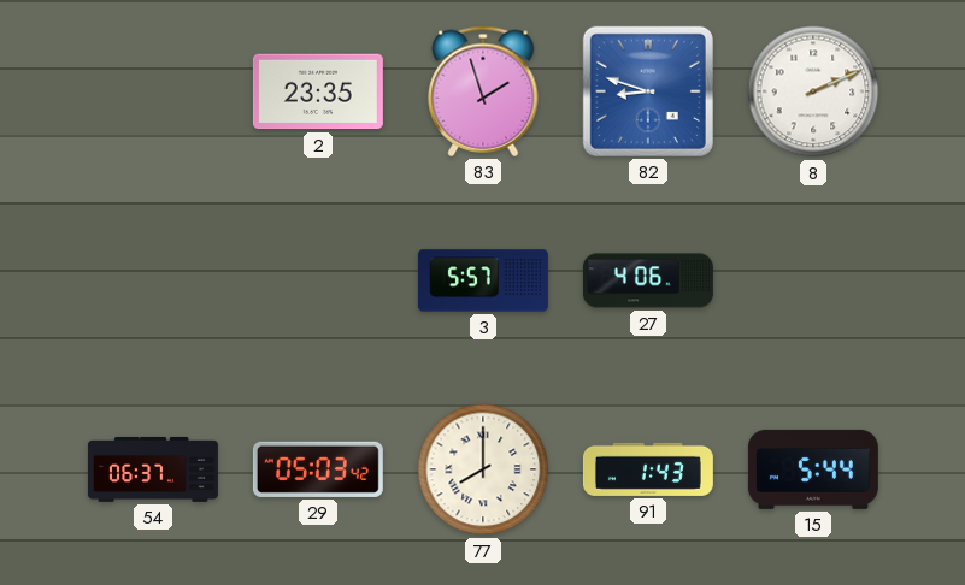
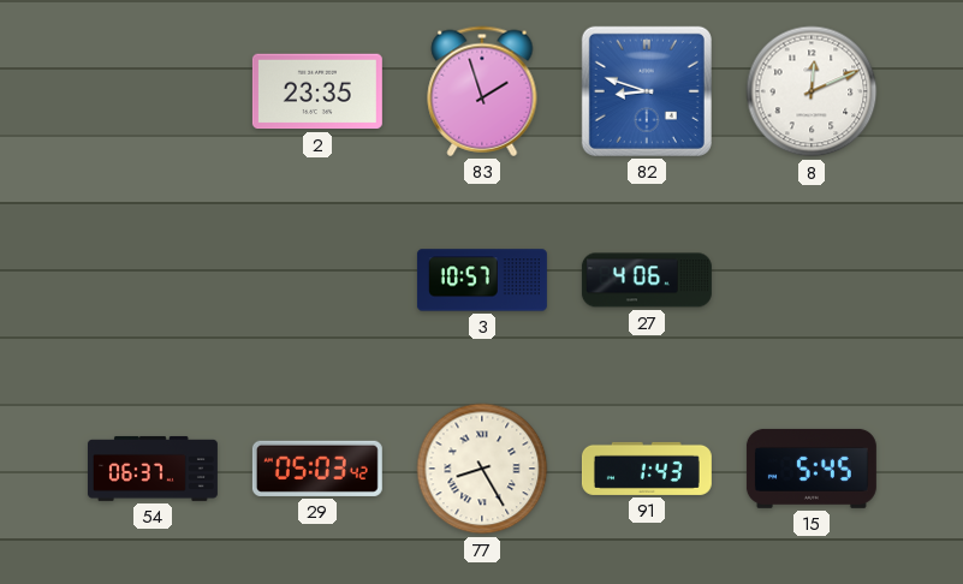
8: 2:11 -> 12:11
3: 5:57 -> 10:57
77: 8:00 -> 8:25
15: 5:44 -> 5:45
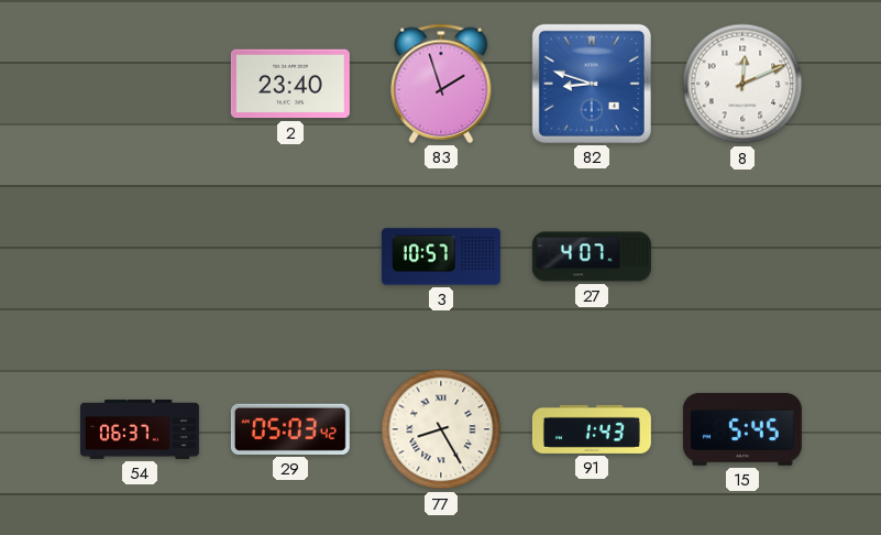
2: 23:35 -> 23:40
27: 4:06 -> 4:07
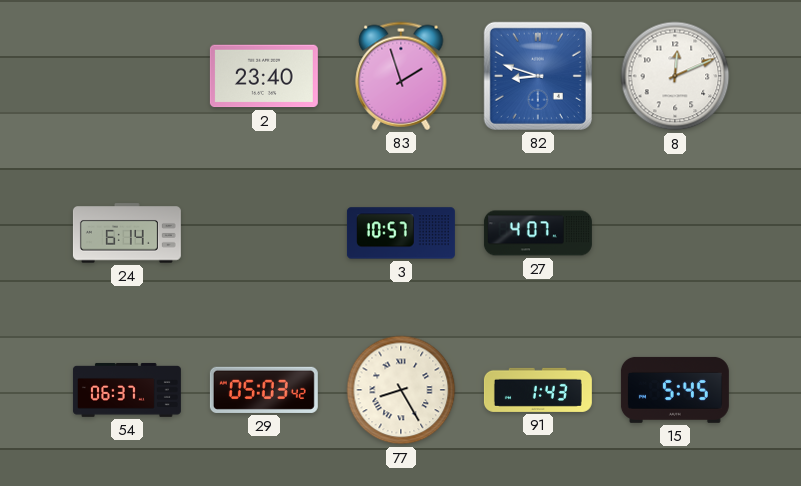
24: none -> 6:14
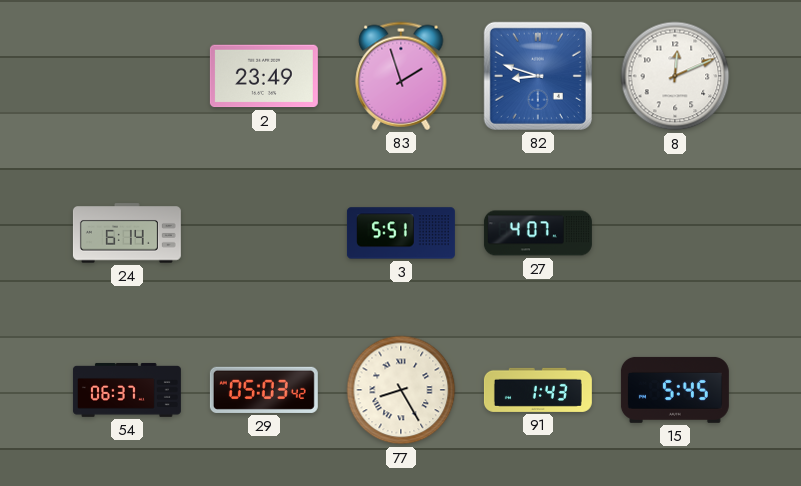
2: 23:40 -> 23:49
3: 10:57 -> 5:51
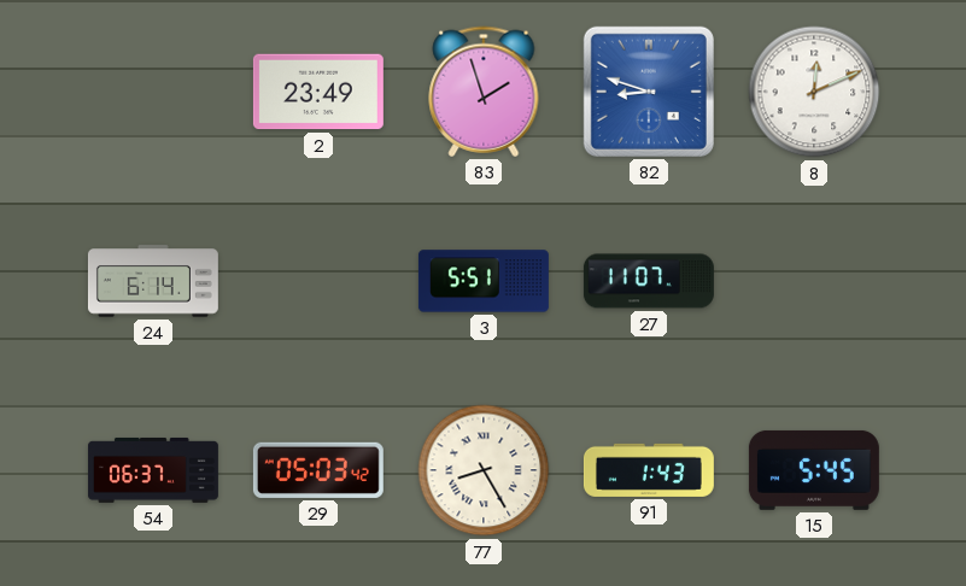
27: 4:07 -> 11:07
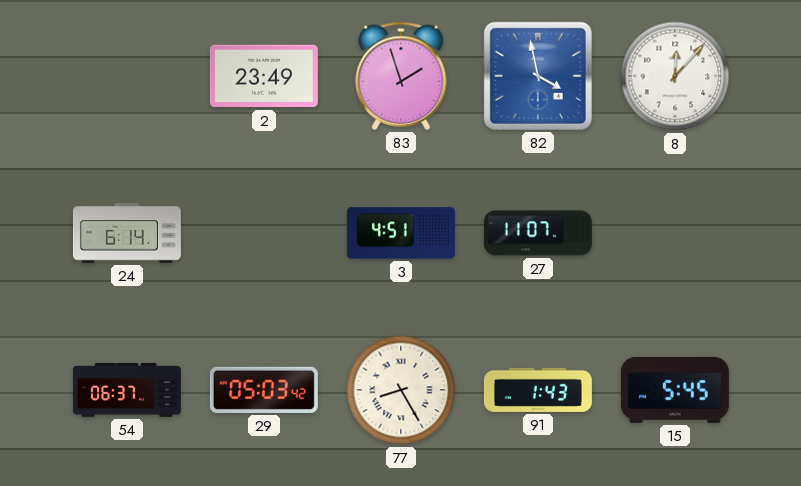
82: 8:48 -> 3:58
8: 12:11 -> 12:07
3: 5:51 -> 4:51
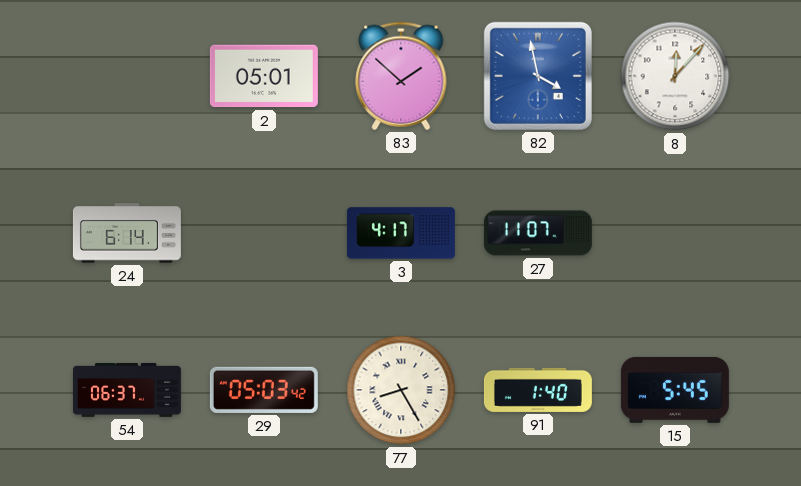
2: 23:49 -> 05:01
83: 1:57 -> 1:52
3: 4:51 -> 4:17
91: 1:43 -> 1:40
